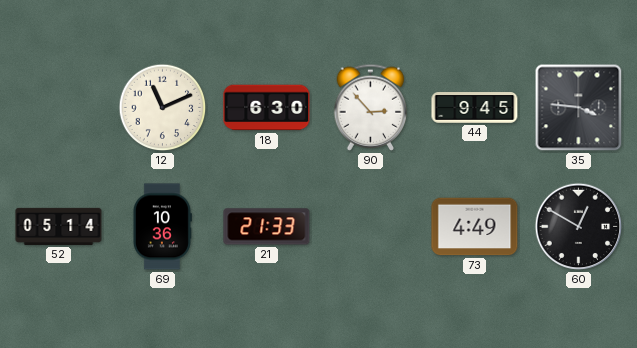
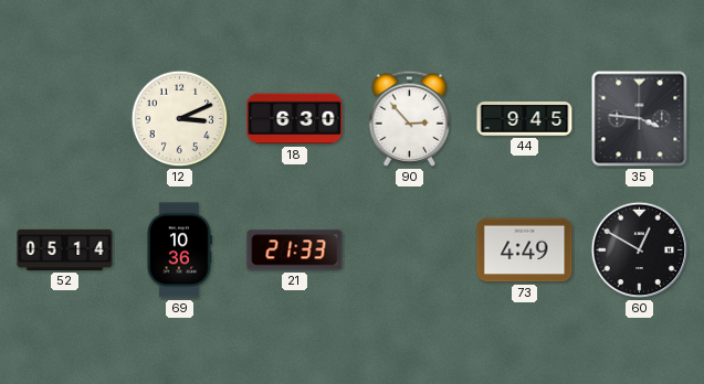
12: 11:11 -> 3:11
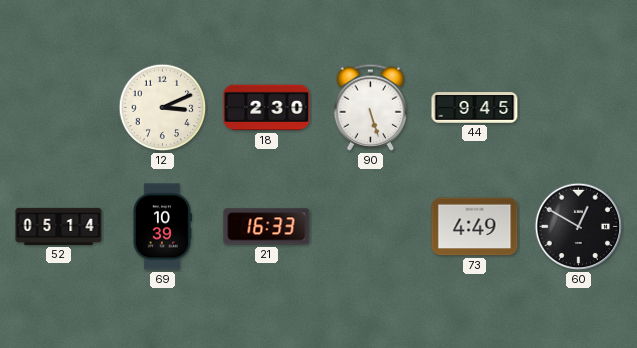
18: 6:30 -> 2:30
90: 2:53 -> 5:27
35: 3:46 -> none
69: 10:36 -> 10:39
21: 21:33 -> 16:33
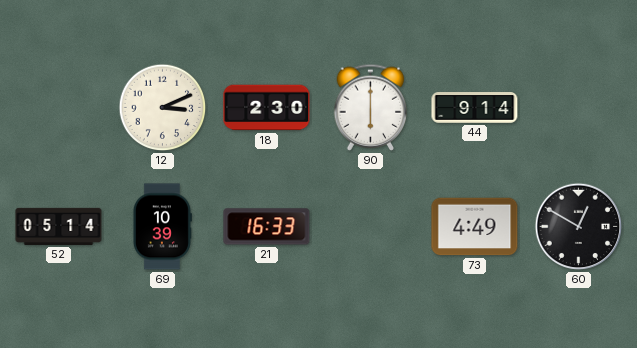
90: 5:27 -> 6:00
44: 9:45 -> 9:14
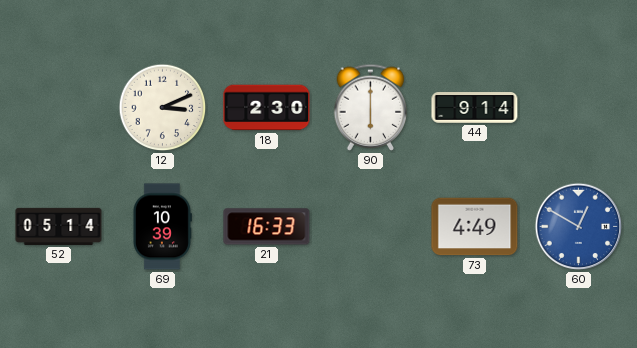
60 dial: black -> blue
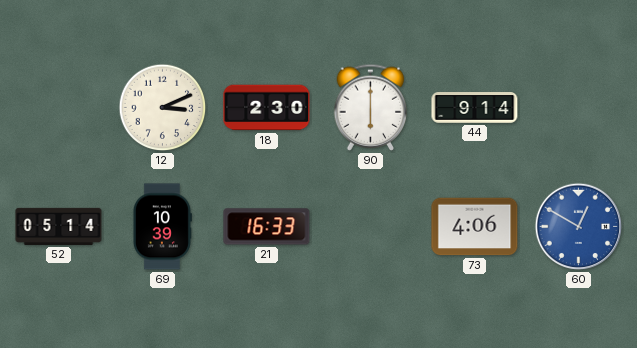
73: 4:49 -> 4:06
